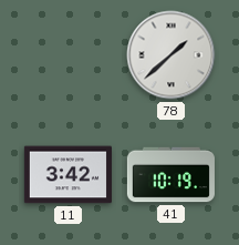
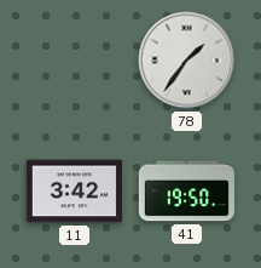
78: 1:38 -> 1:36
41: 10:19 -> 19:50
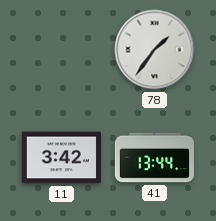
41: 19:50 -> 13:44
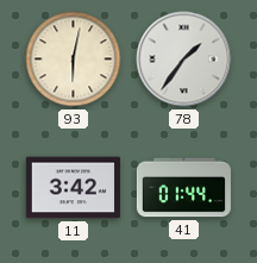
93: none -> 6:02
41: 13:44 -> 01:44
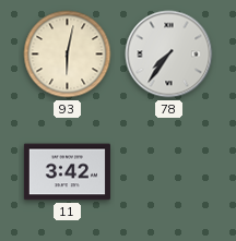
78: 1:36 -> 7:36
41: 01:44 -> none
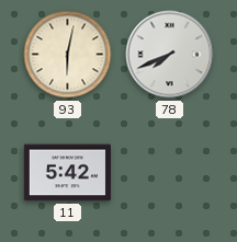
78: 7:36 -> 7:41
11: 3:42 -> 5:42
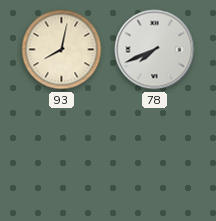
93: 6:02 -> 8:02
11: 5:42 -> none
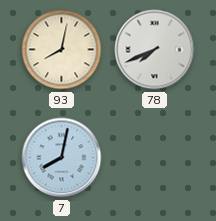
7: none -> 8:02
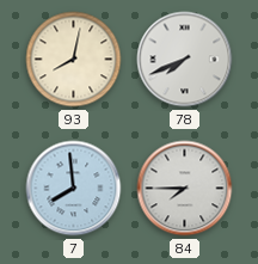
7: 8:02 -> 7:59
84: none -> 7:45
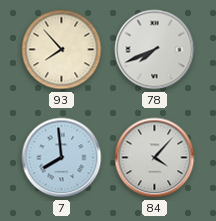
93: 8:02 -> 7:53
84: 7:45 -> 4:07
